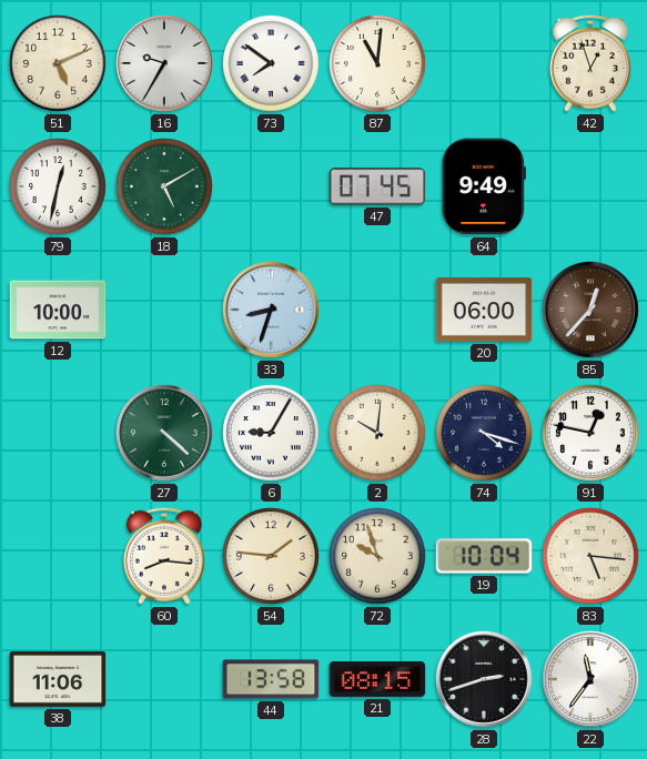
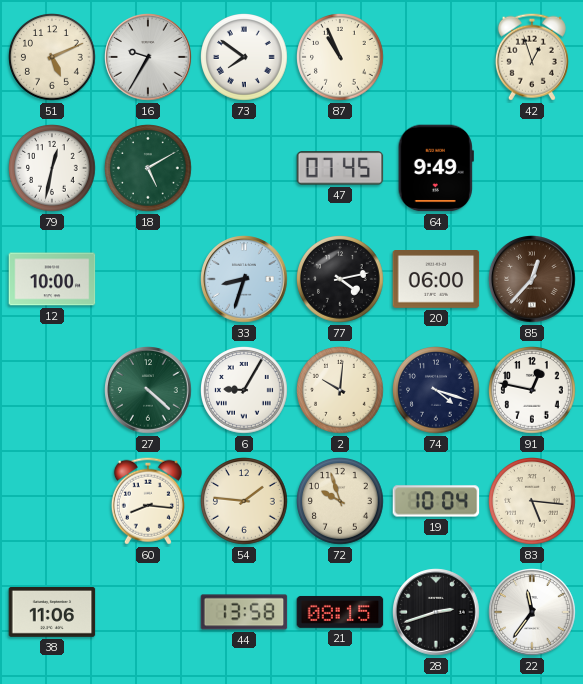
87: 11:01 -> 10:56
77: none -> 4:13
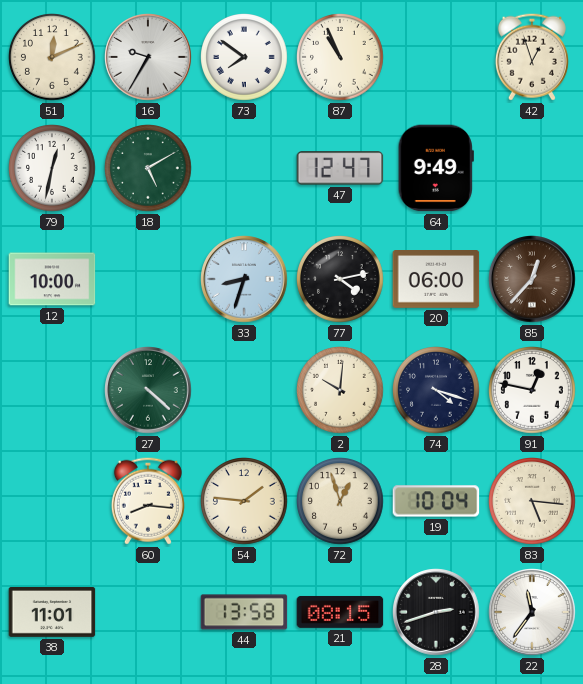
51: 5:11 -> 12:11
47: 07:45 -> 12:47
6: 9:05 -> none
72: 9:57 -> 12:57
38: 11:06 -> 11:01
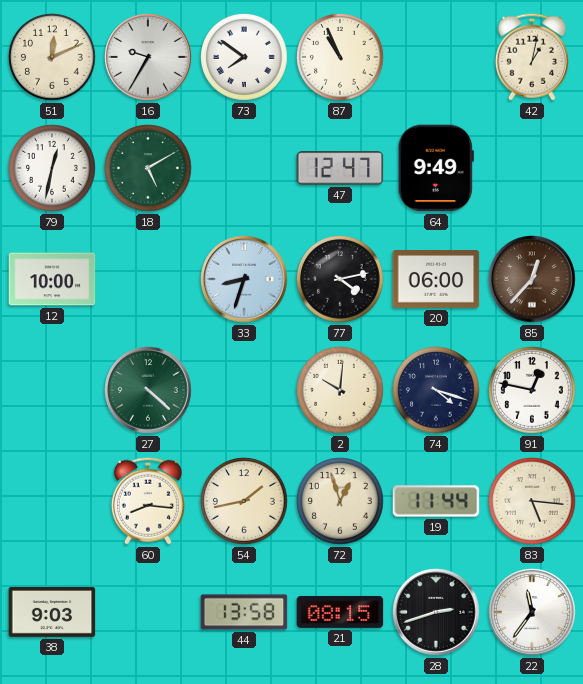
42: 12:57 -> 1:02
54: 1:46 -> 1:43
19: 10:04 -> 11:44
38: 11:01 -> 9:03
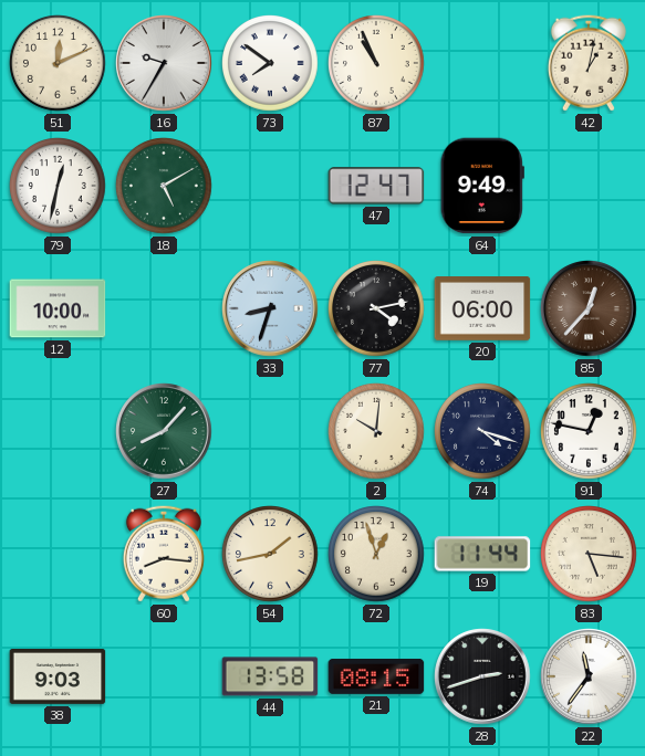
27: 4:22 -> 8:07
